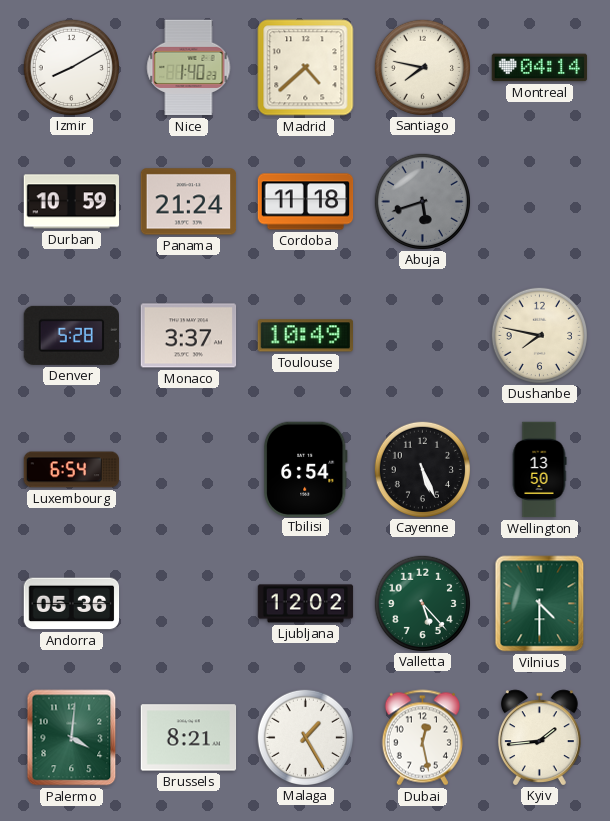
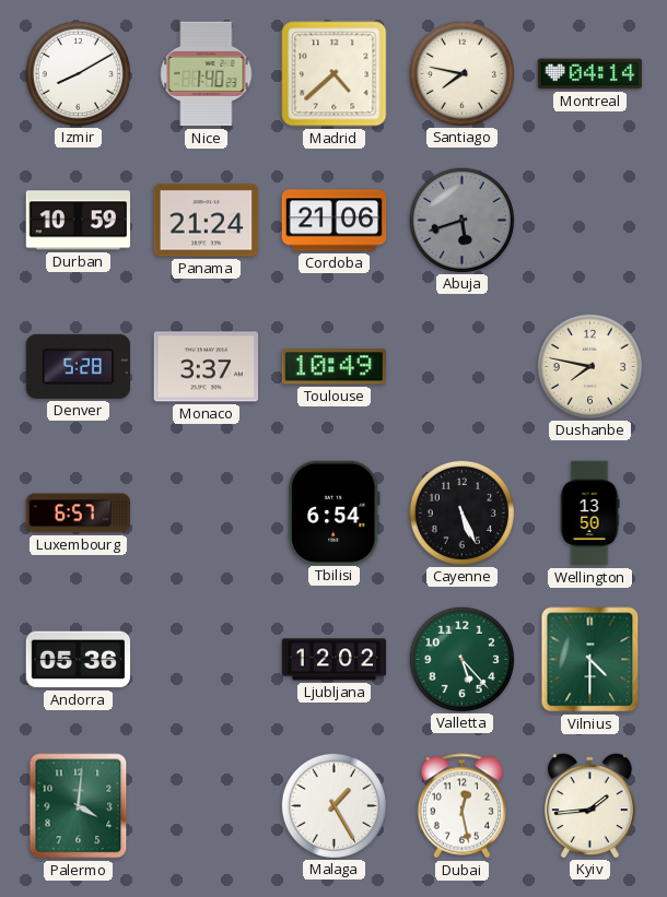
Cordoba: 11:18 -> 21:06
Luxembourg: 6:54 -> 6:57
Brussels: 8:21 -> none
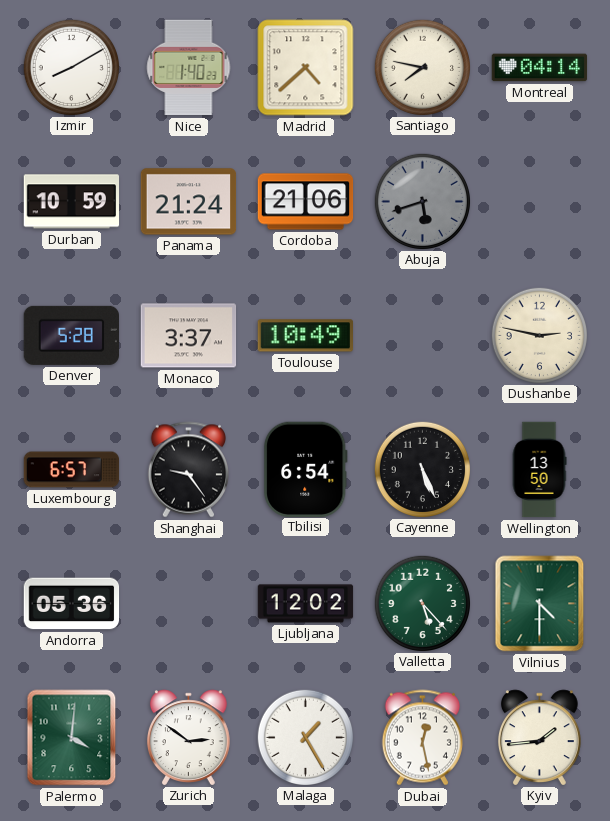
Dushanbe: 7:47 -> 2:47
Shanghai: none -> 9:24
Zurich: none -> 2:51
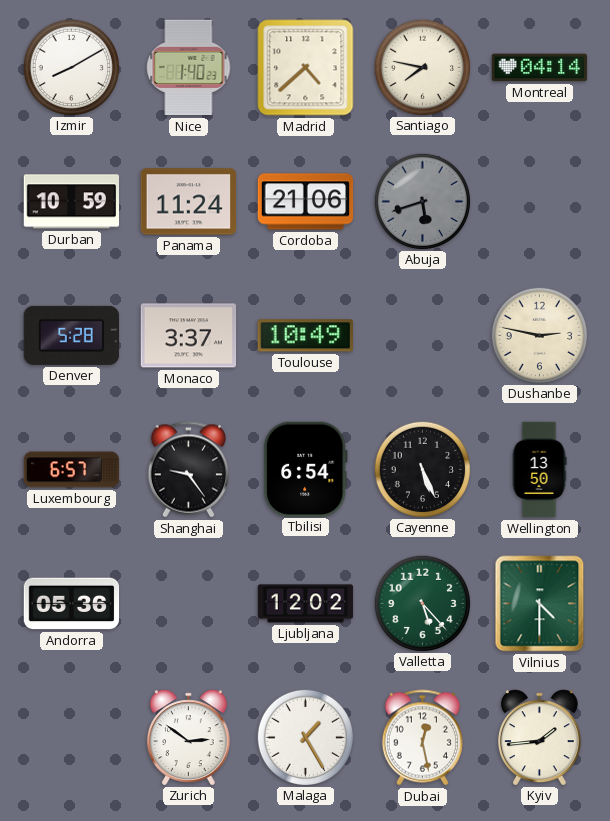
Panama: 21:24 -> 11:24
Palermo: 4:01 -> none
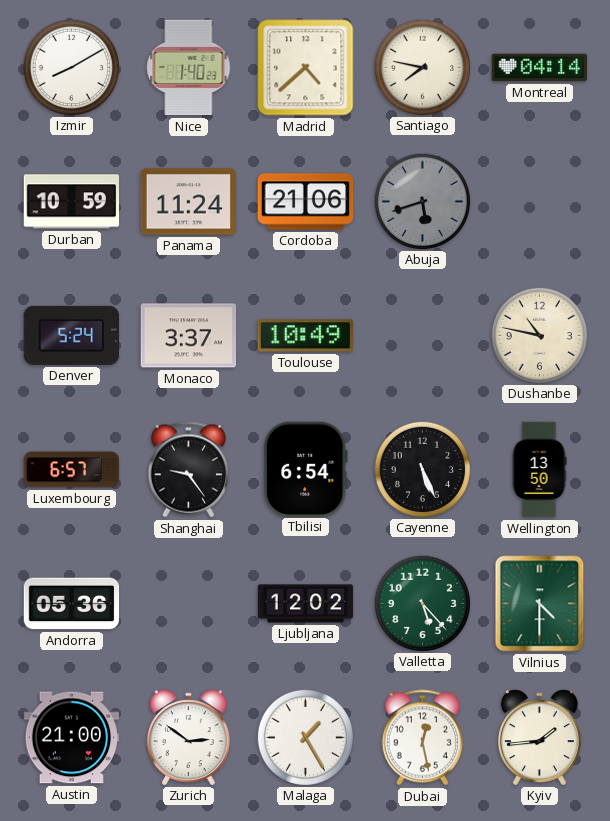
Denver: 5:28 -> 5:24
Dushanbe: 2:47 -> 10:47
Austin: none -> 21:00
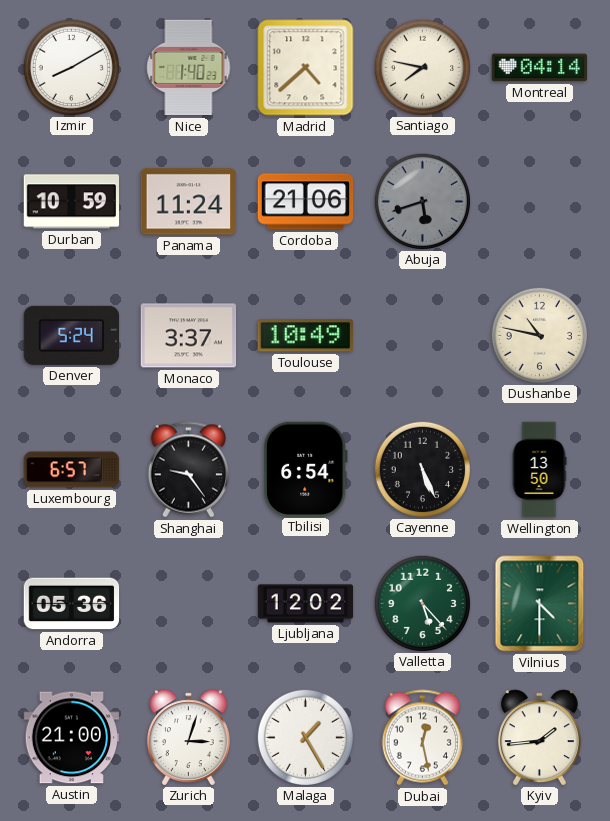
Zurich: 2:51 -> 3:03
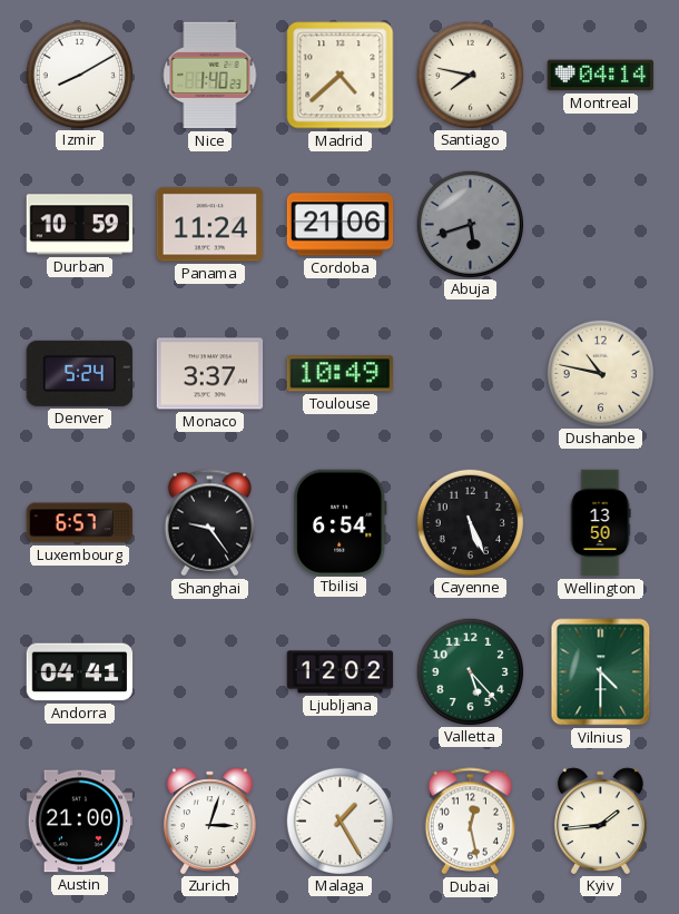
Andorra: 05:36 -> 04:41
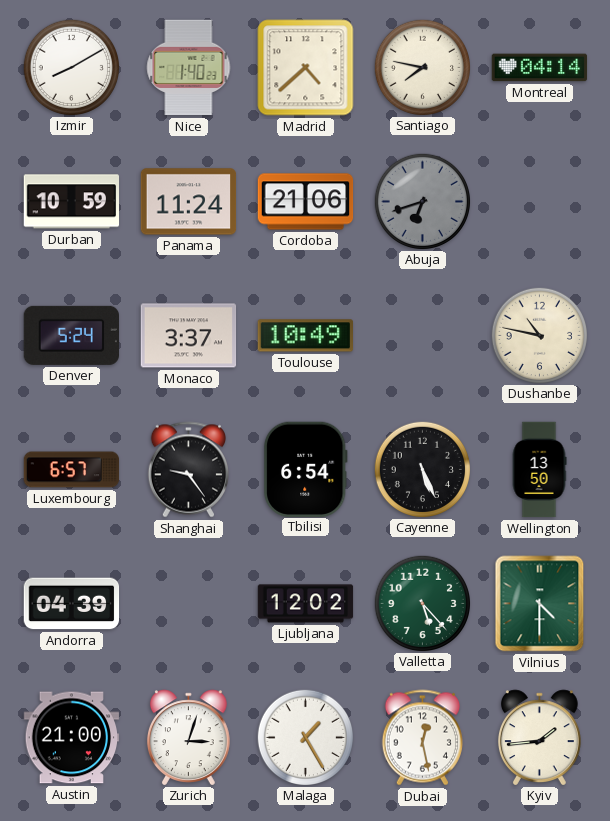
Abuja: 5:42 -> 6:42
Andorra: 04:41 -> 04:39
